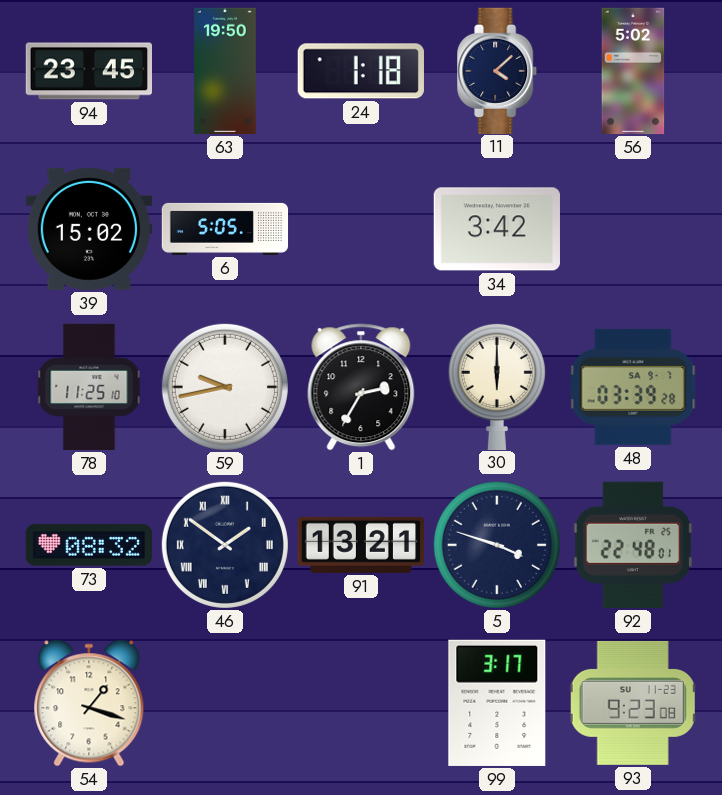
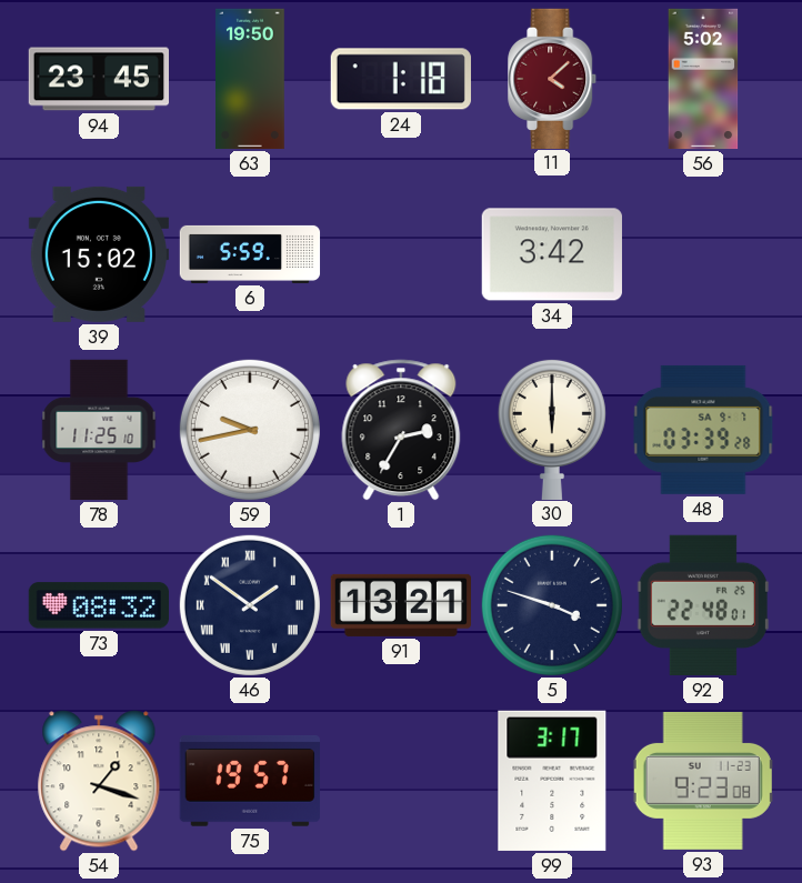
11 dial: navy -> burgundy
6: 5:05 -> 5:59
75: none -> 19:57
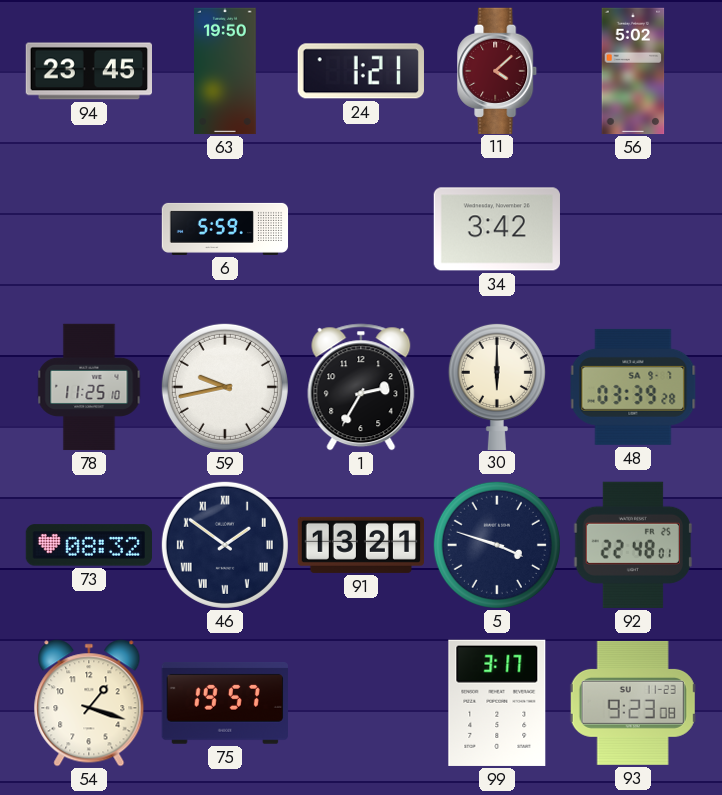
24: 1:18 -> 1:21
39: 15:02 -> none
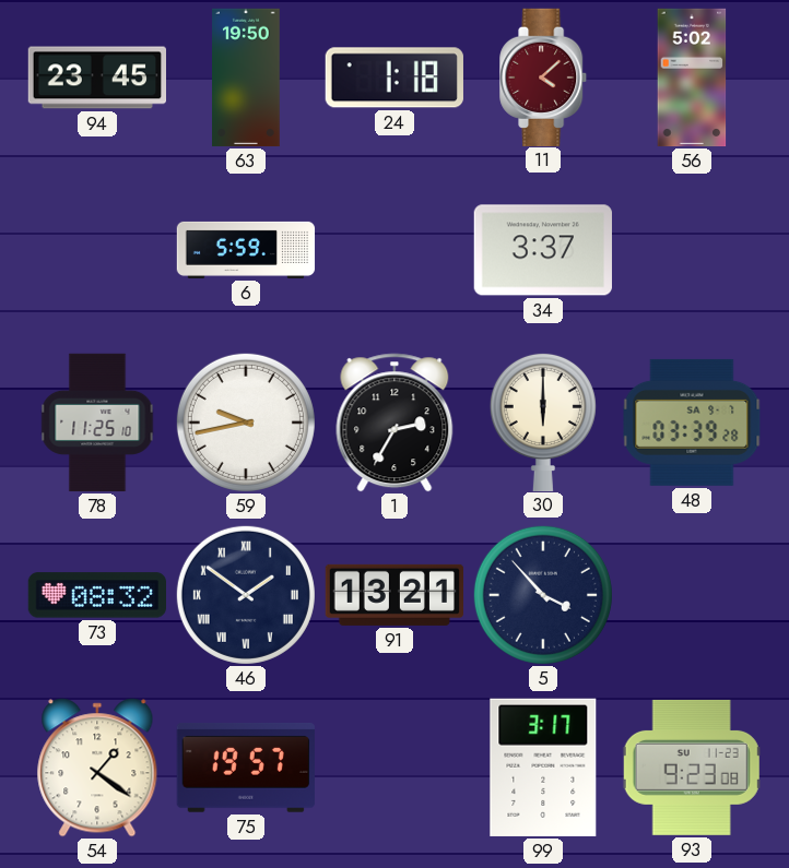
24: 1:21 -> 1:18
34: 3:42 -> 3:37
5: 3:48 -> 3:53
92: 22:48 -> none
54: 1:18 -> 1:21
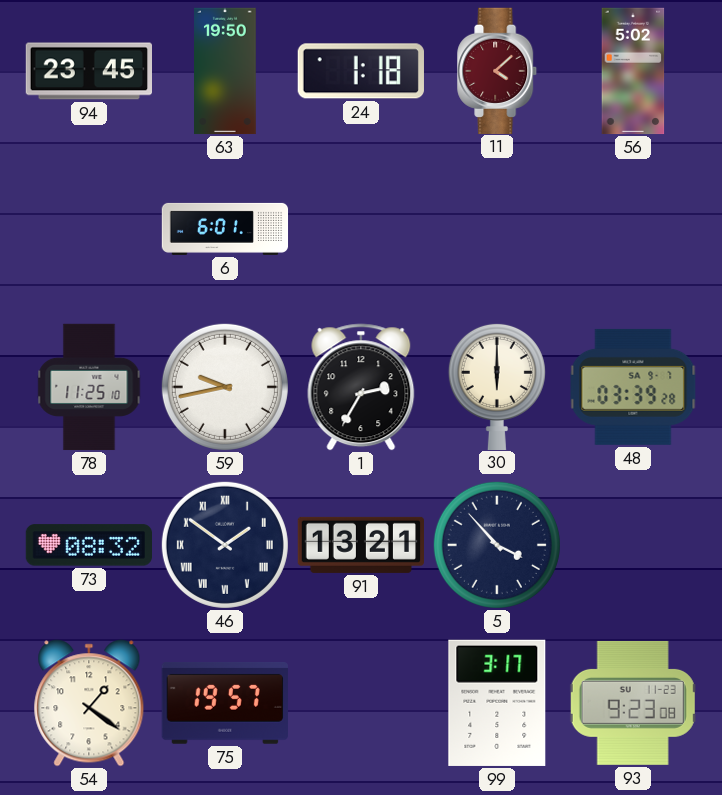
6: 5:59 -> 6:01
34: 3:37 -> none
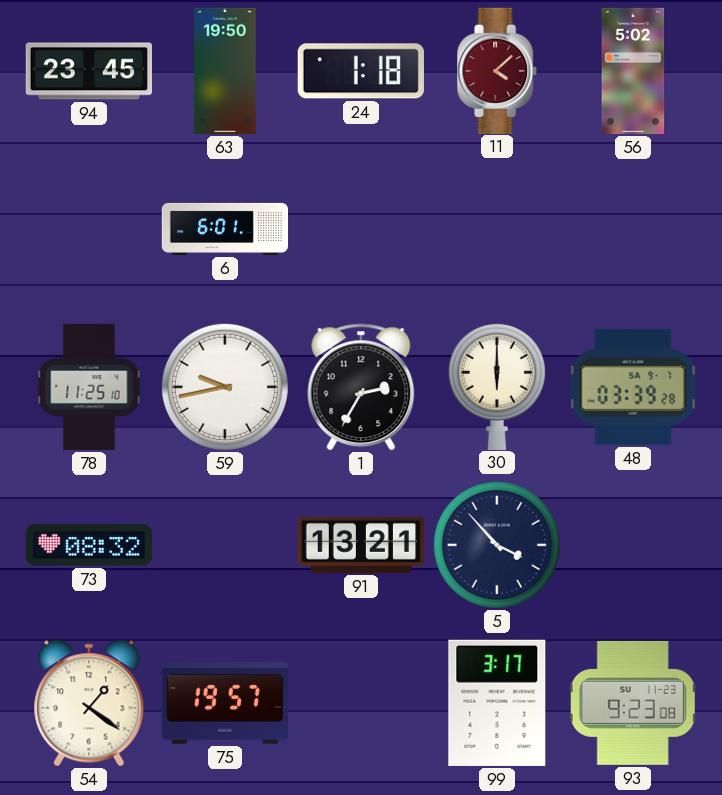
46: 1:51 -> none
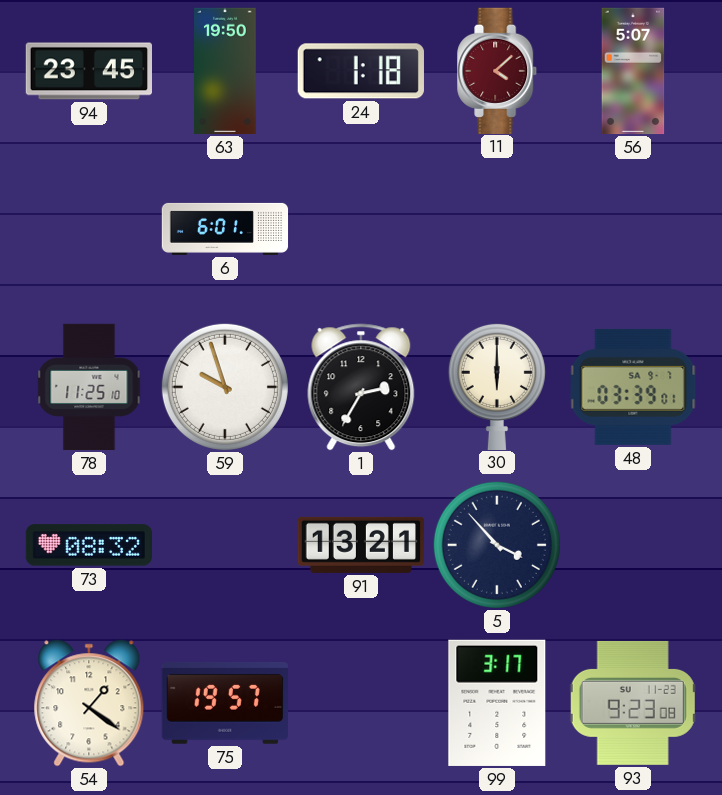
56: 5:02 -> 5:07
59: 9:43 -> 9:57
48: 03:39:28 -> 03:39:01
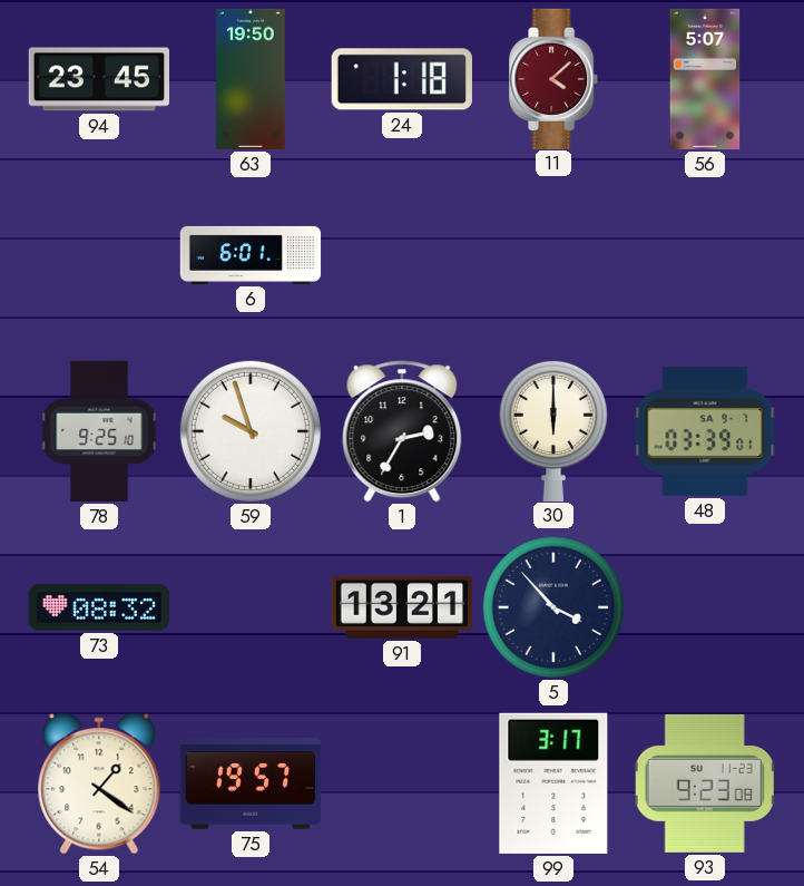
78: 11:25 -> 9:25
